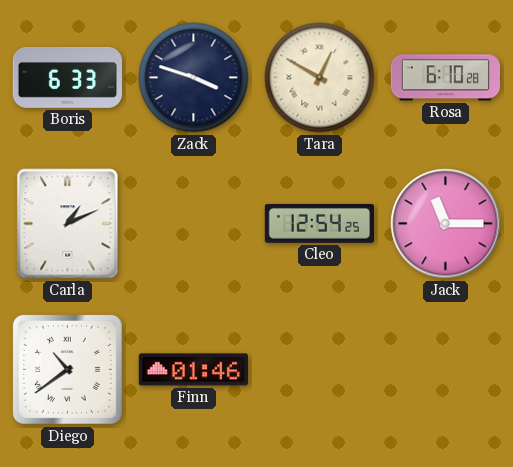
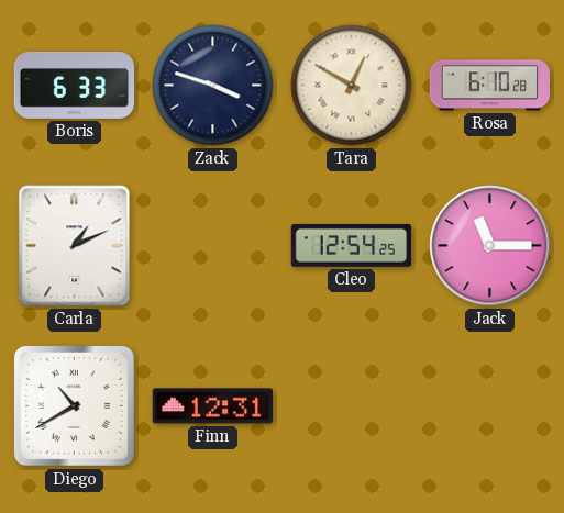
Diego: 10:39 -> 10:40
Finn: 01:46 -> 12:31
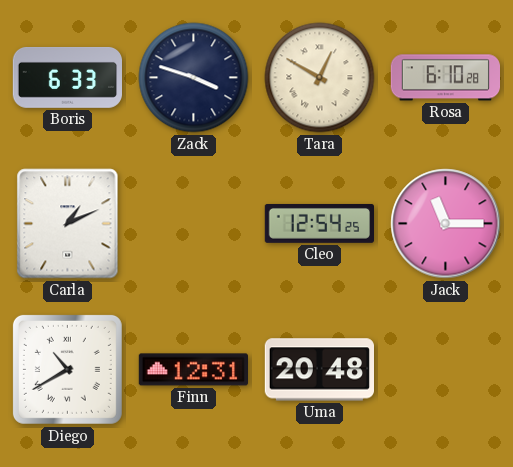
Uma: none -> 20:48
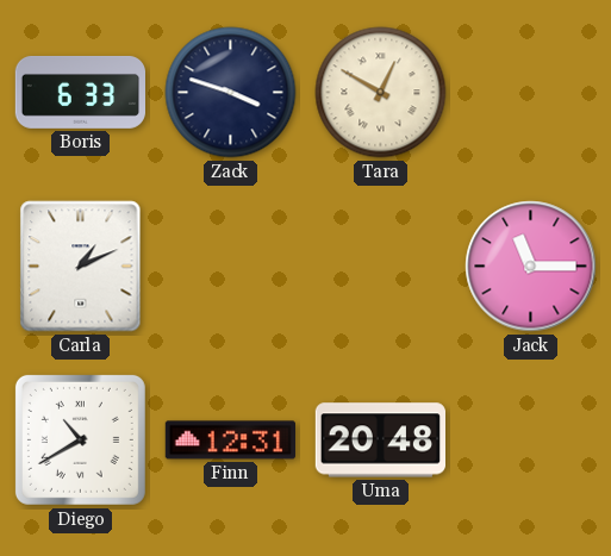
Rosa: 6:10 -> none
Cleo: 12:54 -> none
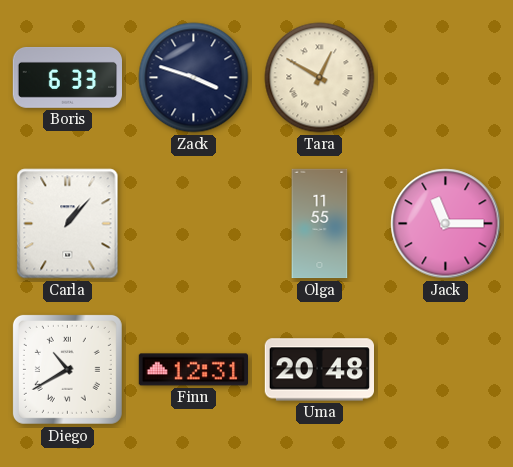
Carla: 1:11 -> 1:07
Olga: none -> 11:55
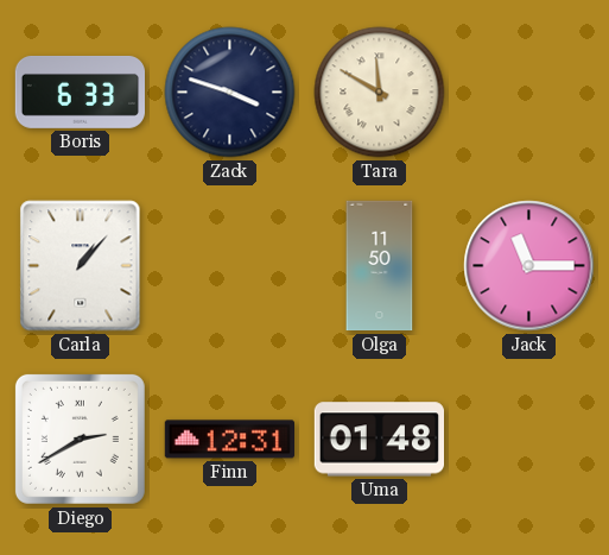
Tara: 12:50 -> 11:50
Olga: 11:55 -> 11:50
Diego: 10:40 -> 2:40
Uma: 20:48 -> 01:48
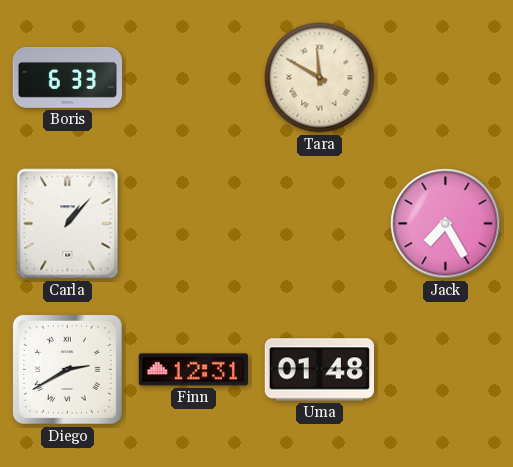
Zack: 3:48 -> none
Olga: 11:50 -> none
Jack: 11:15 -> 7:25
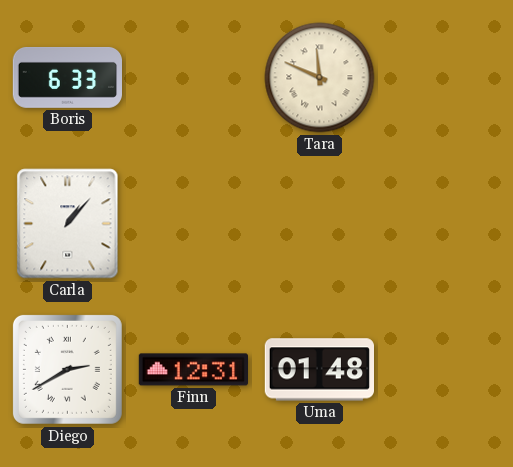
Tara: 11:50 -> 11:49
Jack: 7:25 -> none
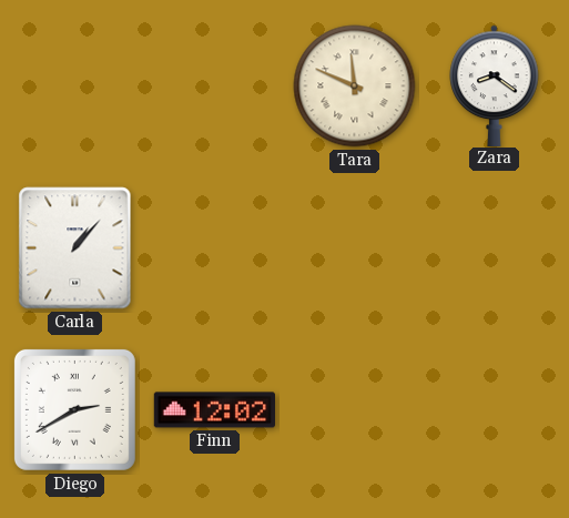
Boris: 6:33 -> none
Zara: none -> 8:21
Finn: 12:31 -> 12:02
Uma: 01:48 -> none
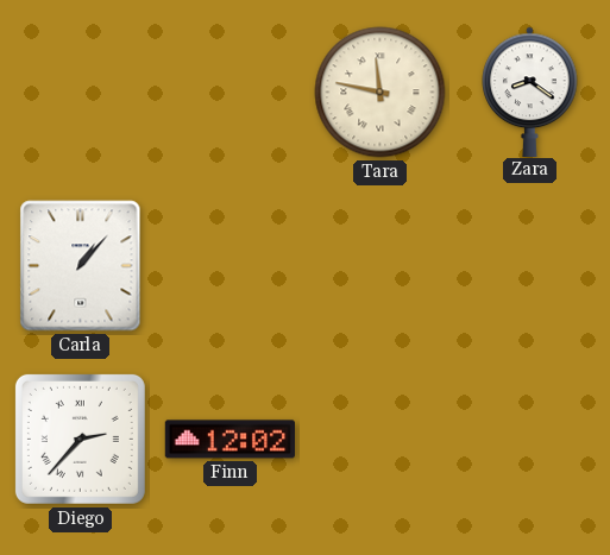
Tara: 11:49 -> 11:47
Diego: 2:40 -> 2:37
